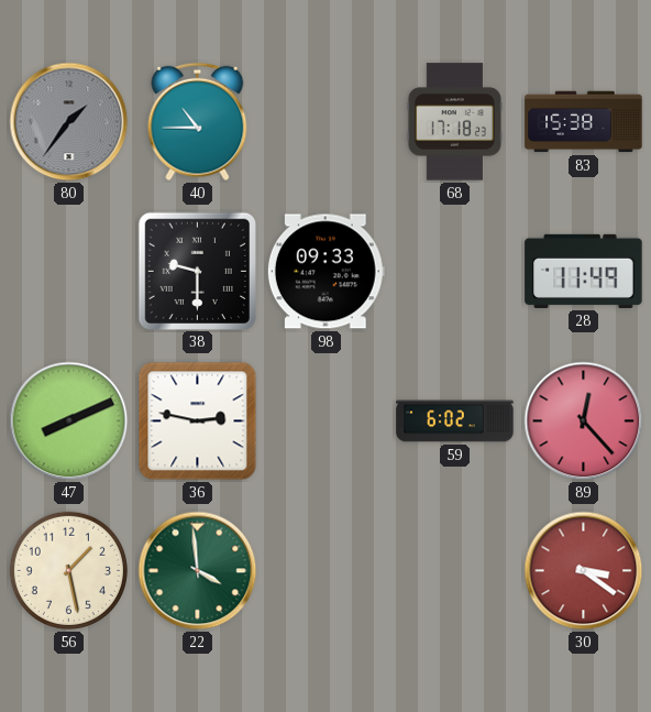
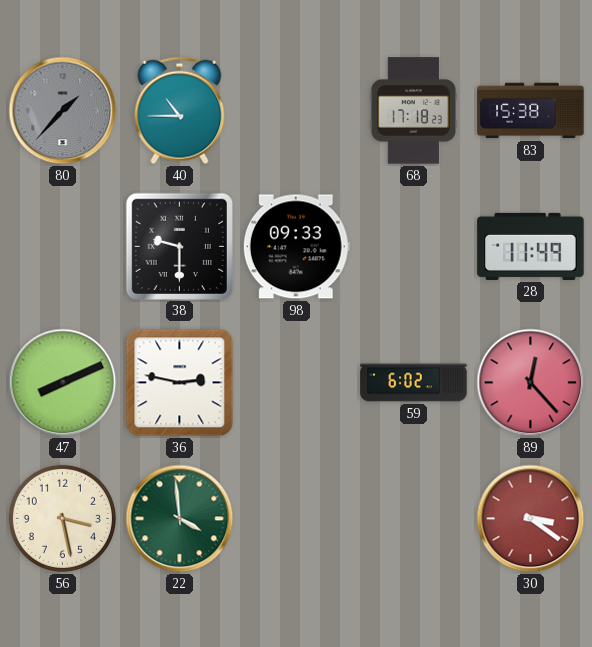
80: 1:36 -> 1:37
56: 1:28 -> 3:28
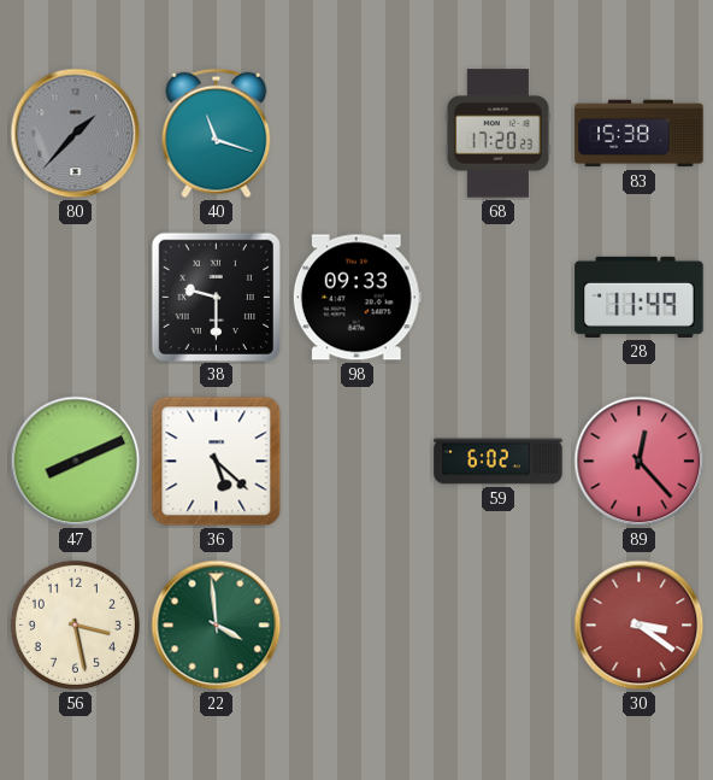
40: 10:45 -> 11:18
68: 17:18 -> 17:20
36: 2:47 -> 5:22
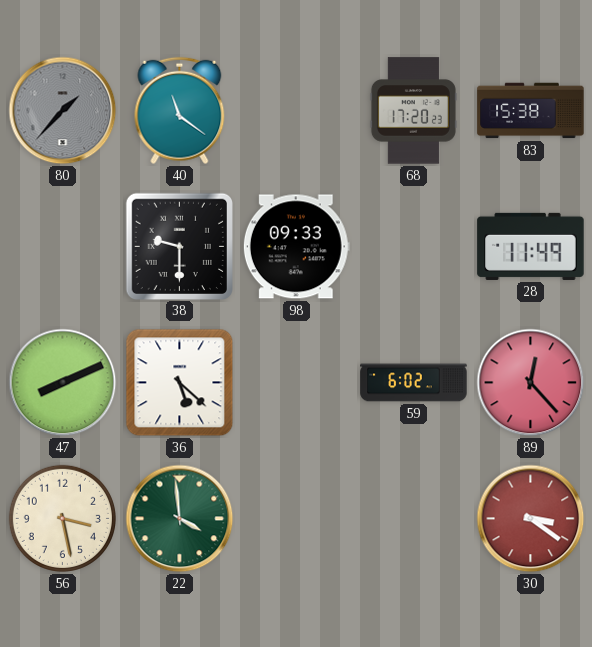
40: 11:18 -> 11:21
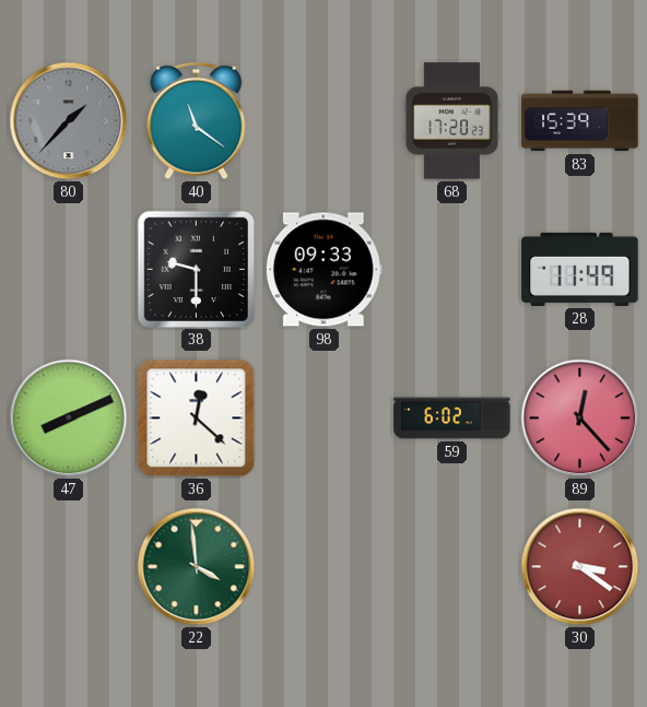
83: 15:38 -> 15:39
36: 5:22 -> 12:22
56: 3:28 -> none
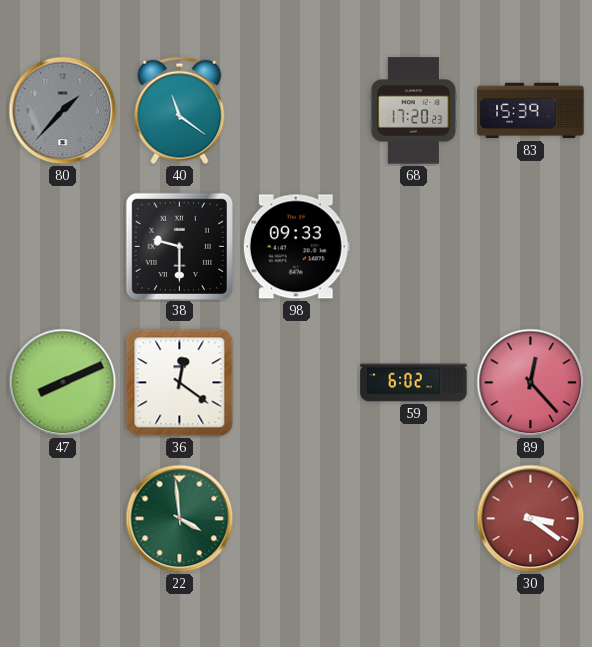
28: 11:49 -> none
36: 12:22 -> 12:21
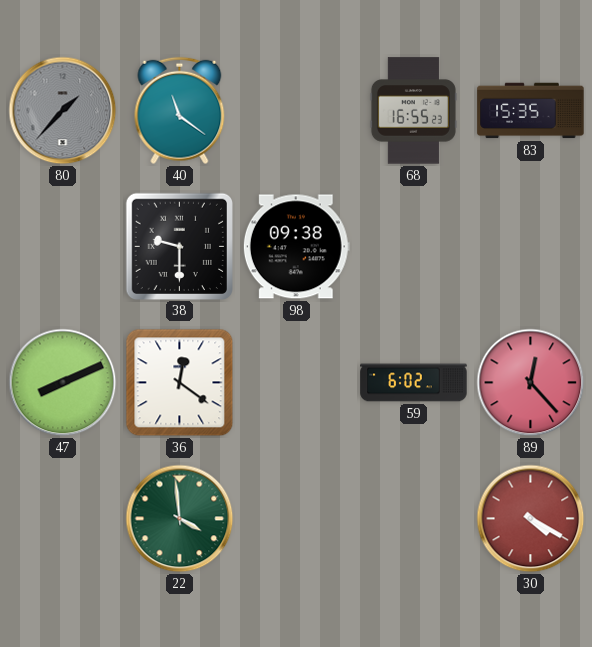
68: 17:20 -> 16:55
83: 15:39 -> 15:35
98: 09:33 -> 09:38
30: 3:21 -> 4:20
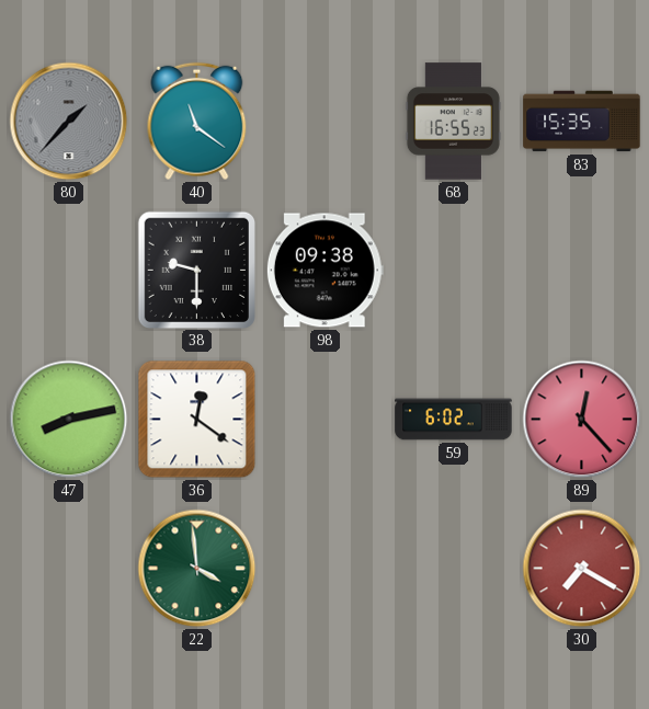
47: 8:11 -> 8:13
30: 4:20 -> 7:20
